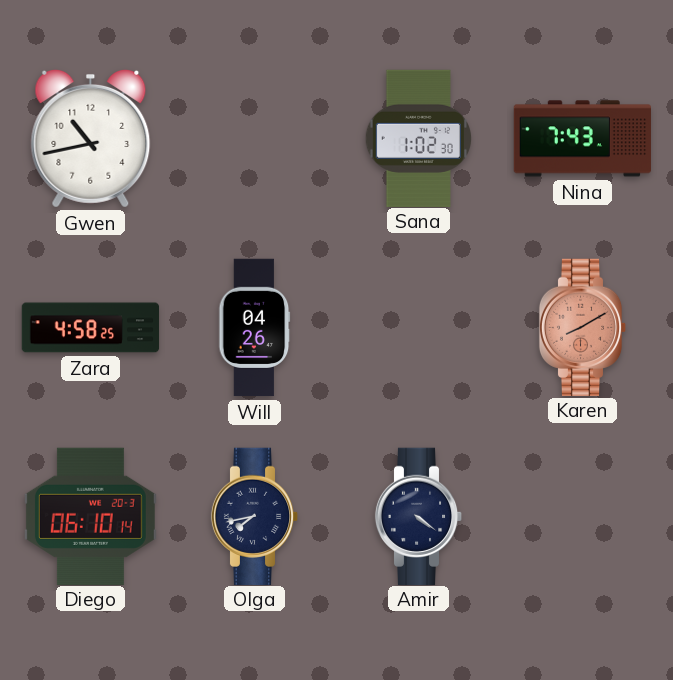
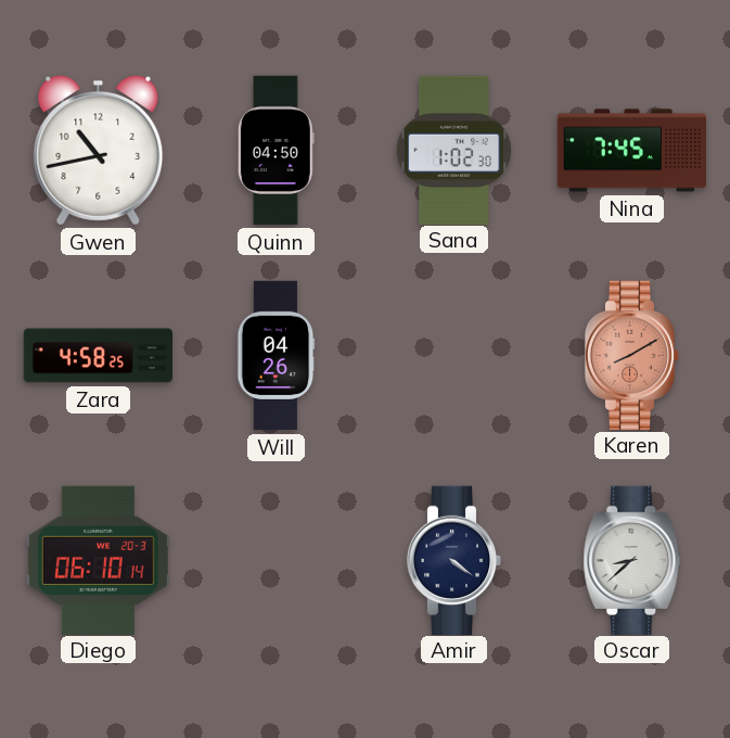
Quinn: none -> 04:50
Nina: 7:43 -> 7:45
Olga: 7:43 -> none
Oscar: none -> 8:38
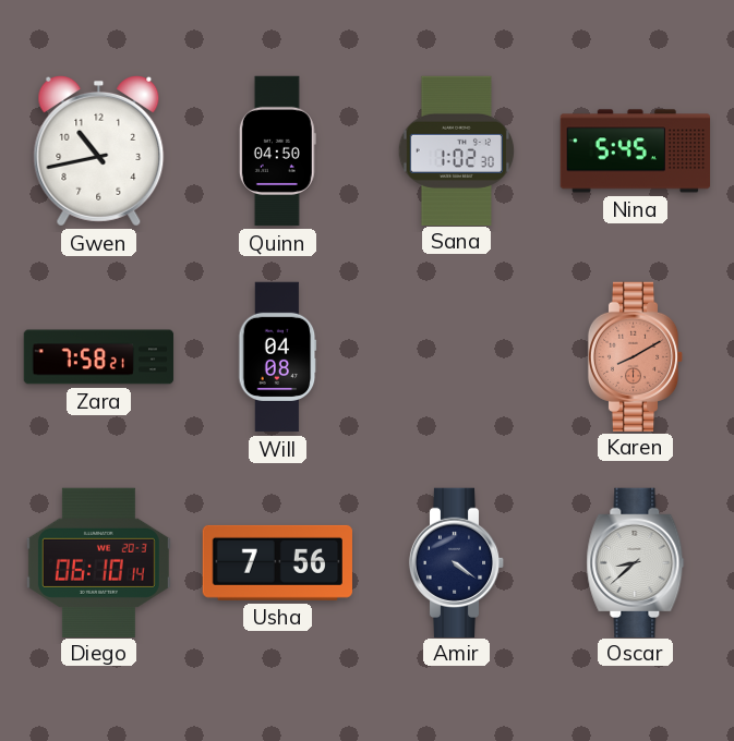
Nina: 7:45 -> 5:45
Zara: 4:58 -> 7:58
Will: 04:26 -> 04:08
Usha: none -> 7:56
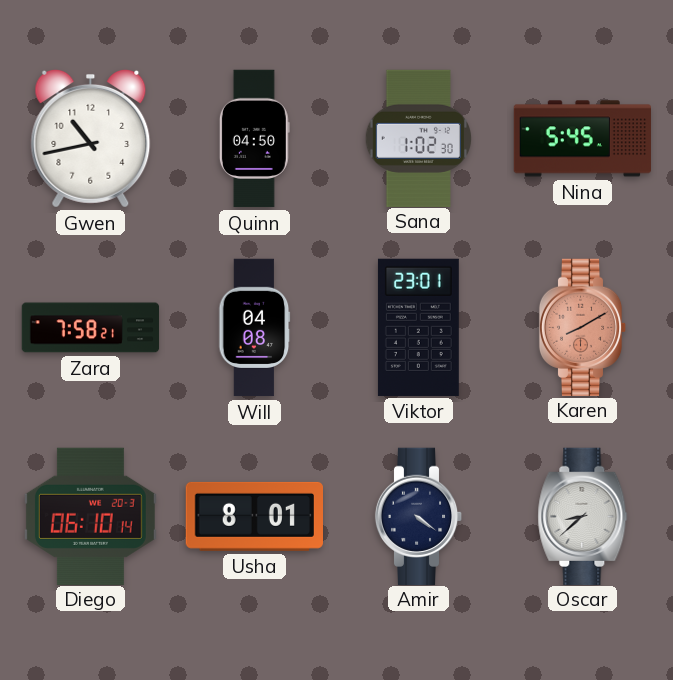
Viktor: none -> 23:01
Usha: 7:56 -> 8:01
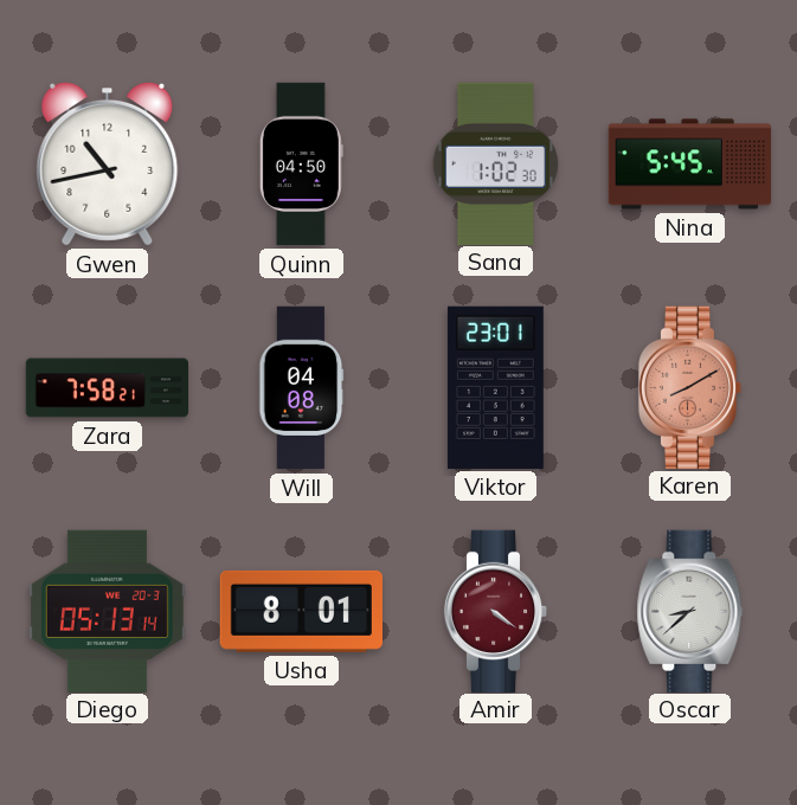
Diego: 06:10 -> 05:13
Amir dial: navy -> burgundy
